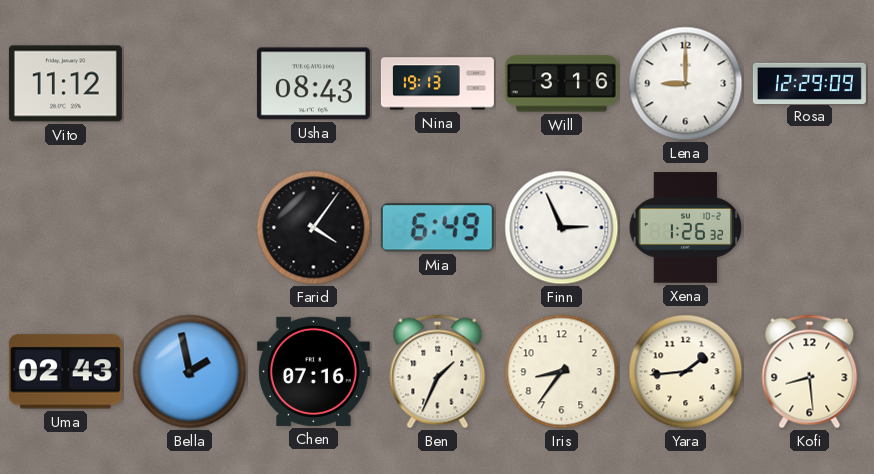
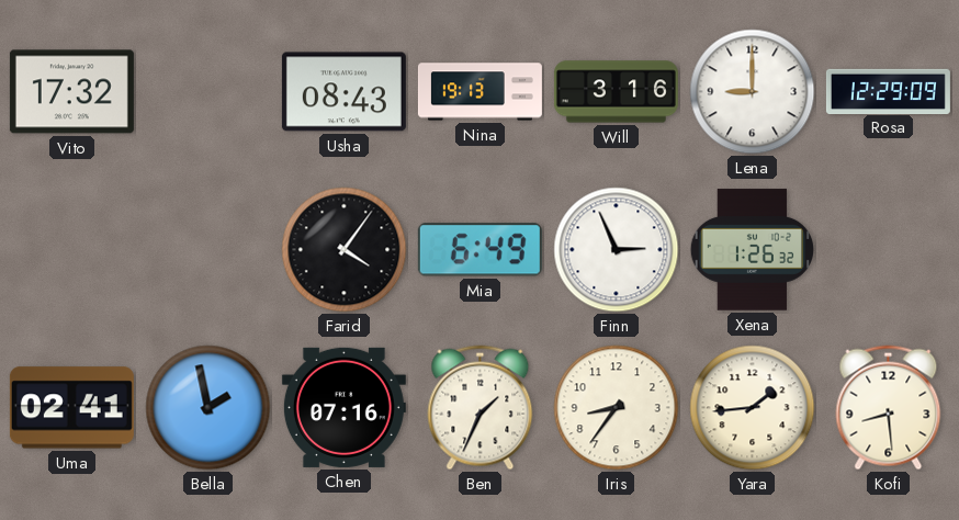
Vito: 11:12 -> 17:32
Uma: 02:43 -> 02:41
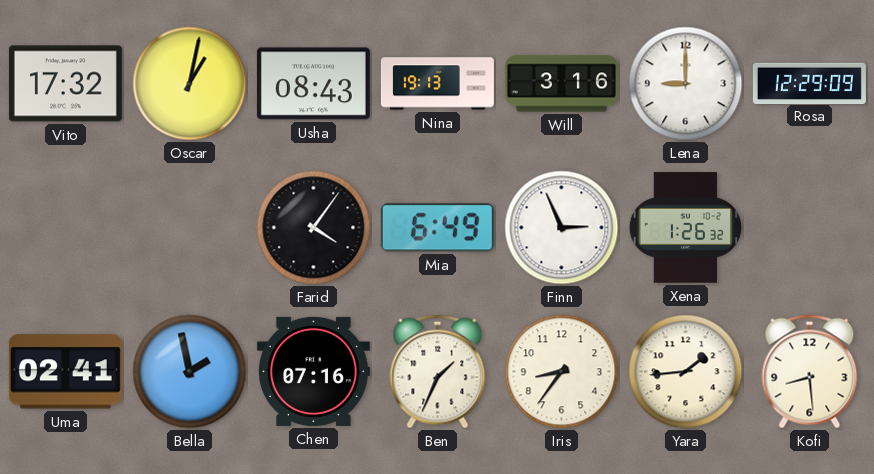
Oscar: none -> 1:02
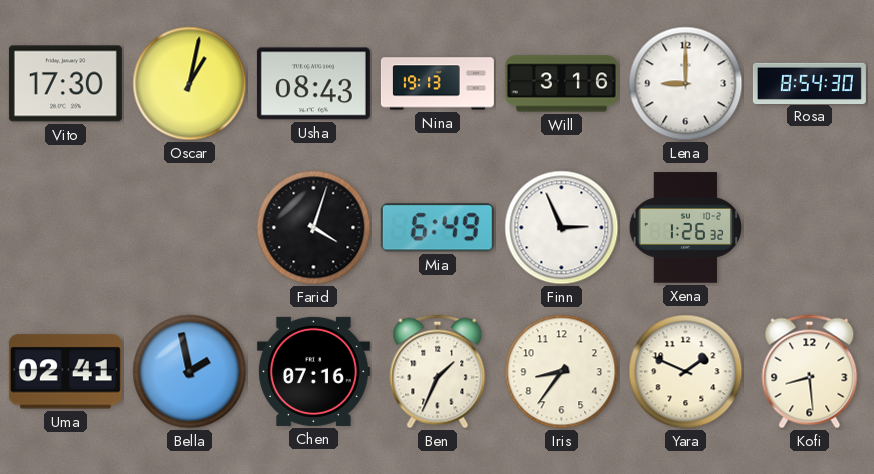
Vito: 17:32 -> 17:30
Rosa: 12:29 -> 8:54
Farid: 4:06 -> 4:03
Yara: 1:44 -> 1:49
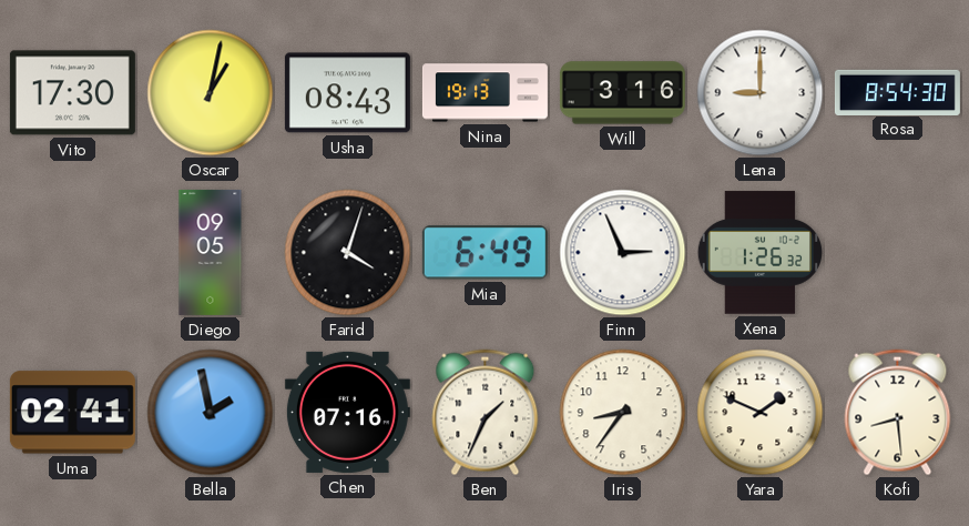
Diego: none -> 09:05
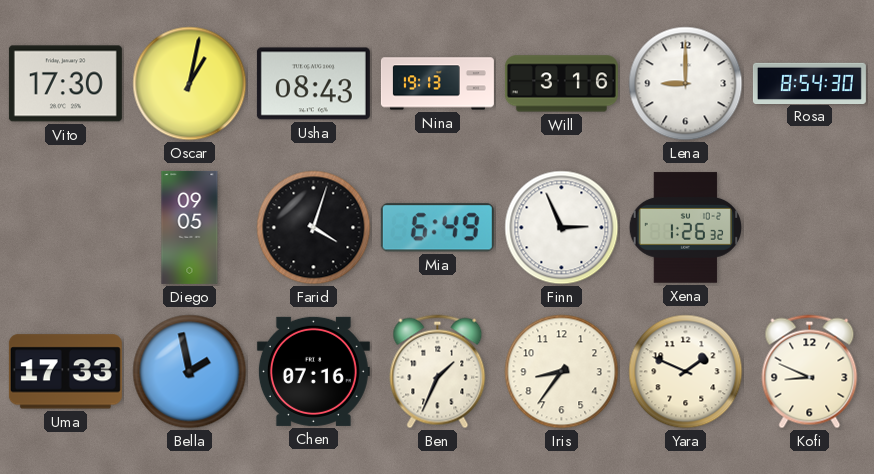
Uma: 02:41 -> 17:33
Kofi: 8:29 -> 8:49
